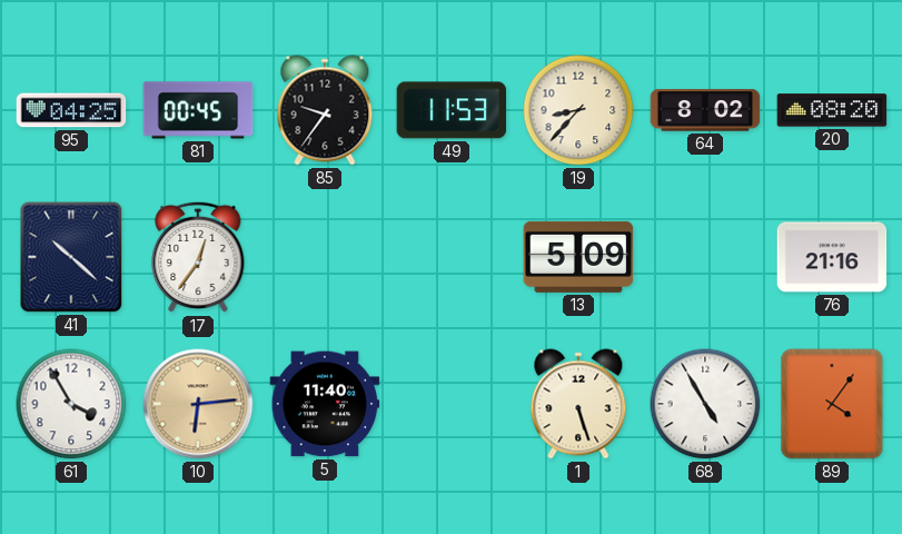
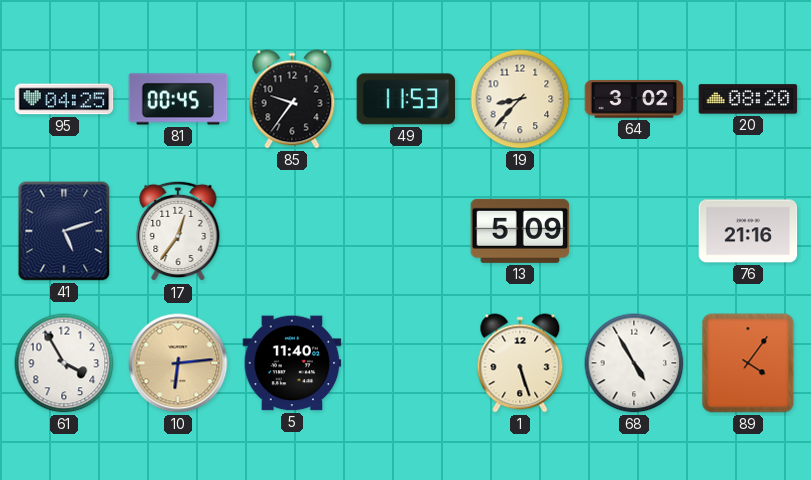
64: 8:02 -> 3:02
41: 10:22 -> 5:12
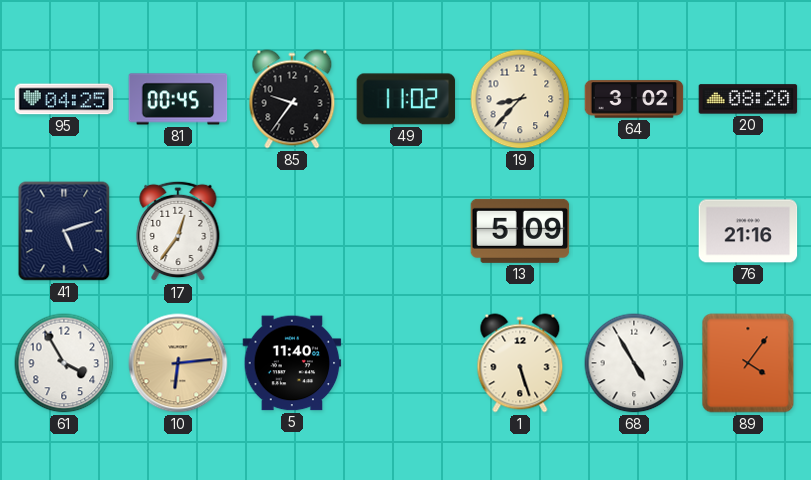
49: 11:53 -> 11:02
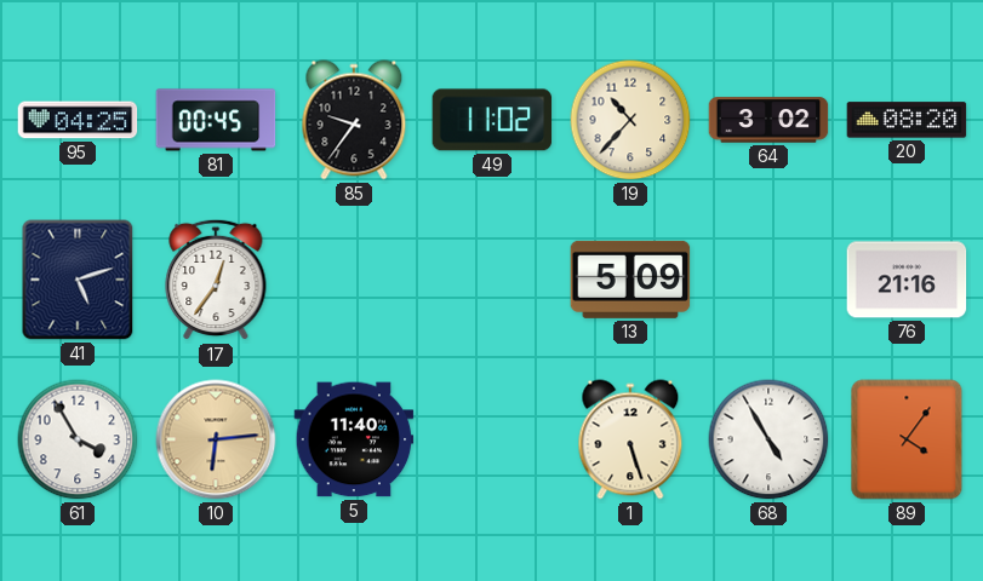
19: 8:37 -> 10:37
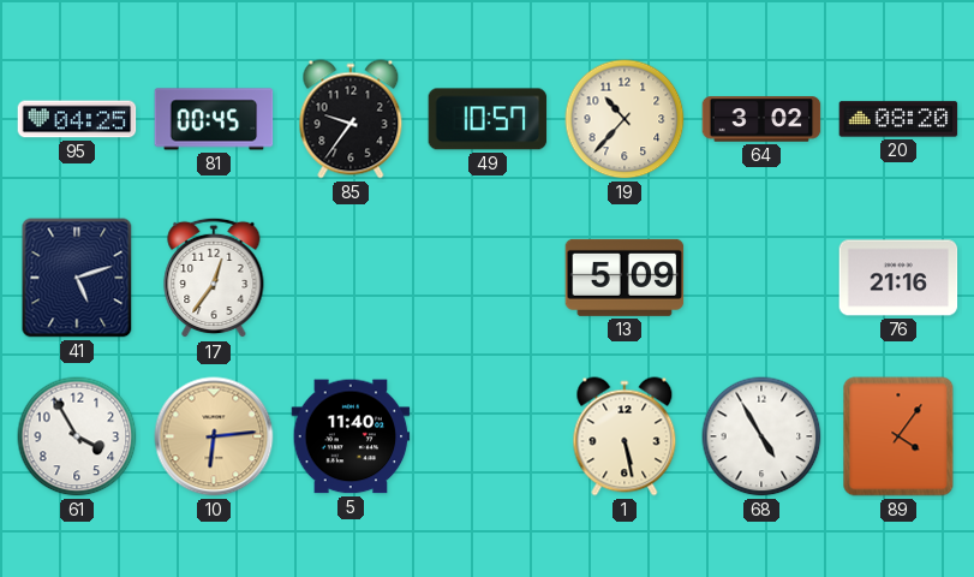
49: 11:02 -> 10:57
1: 5:27 -> 5:28
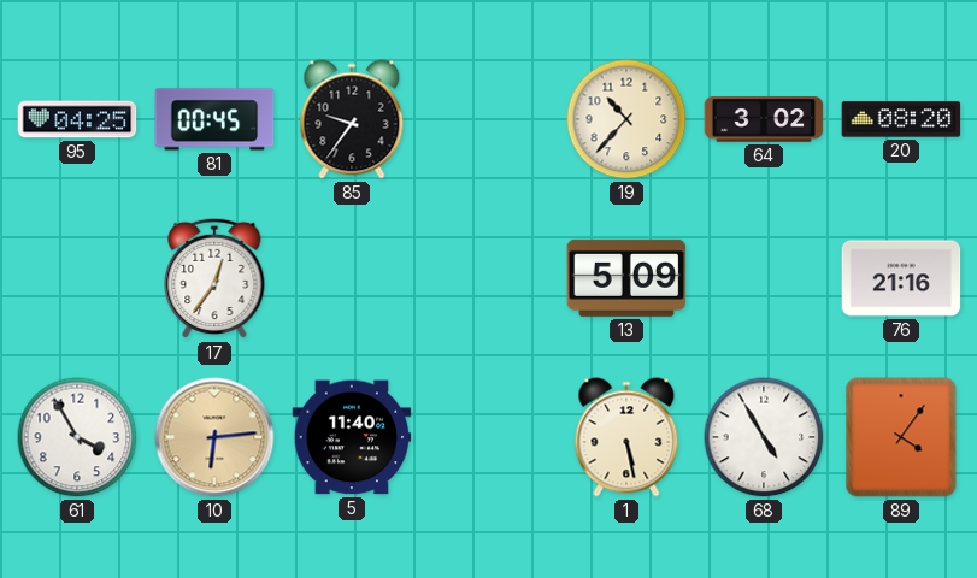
49: 10:57 -> none
41: 5:12 -> none
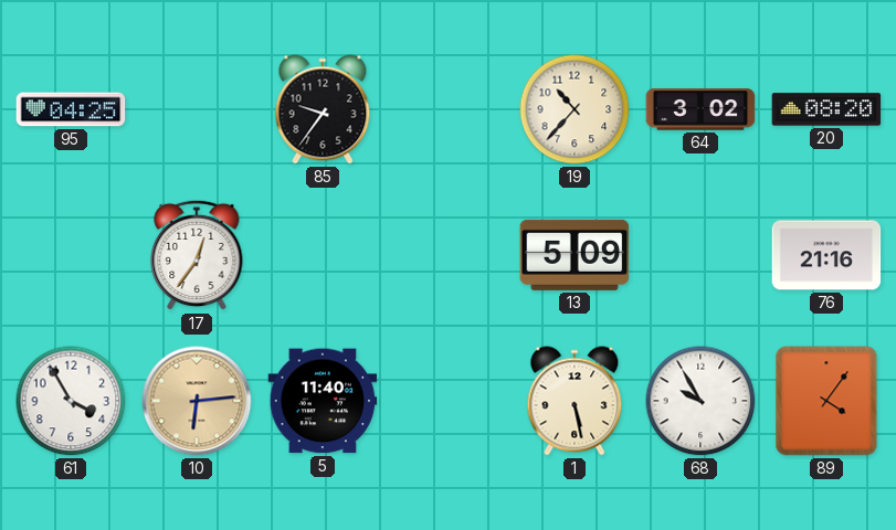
81: 00:45 -> none
68: 4:55 -> 9:55
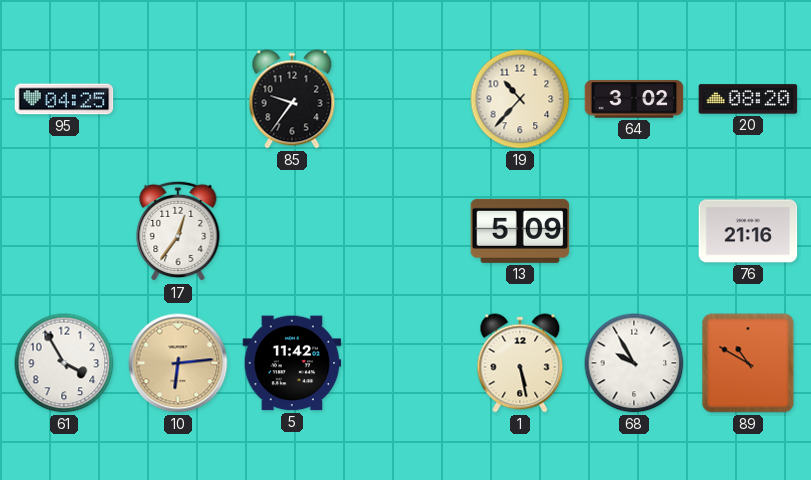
5: 11:40 -> 11:42
89: 4:06 -> 10:50
